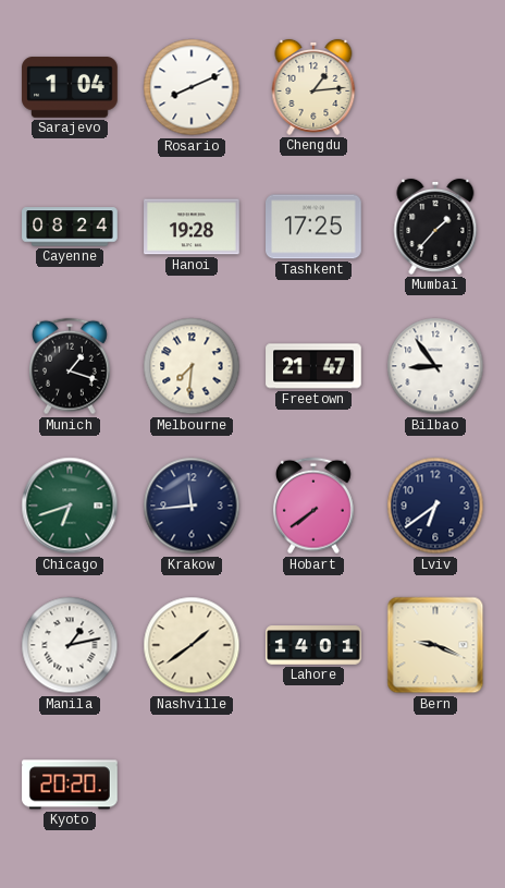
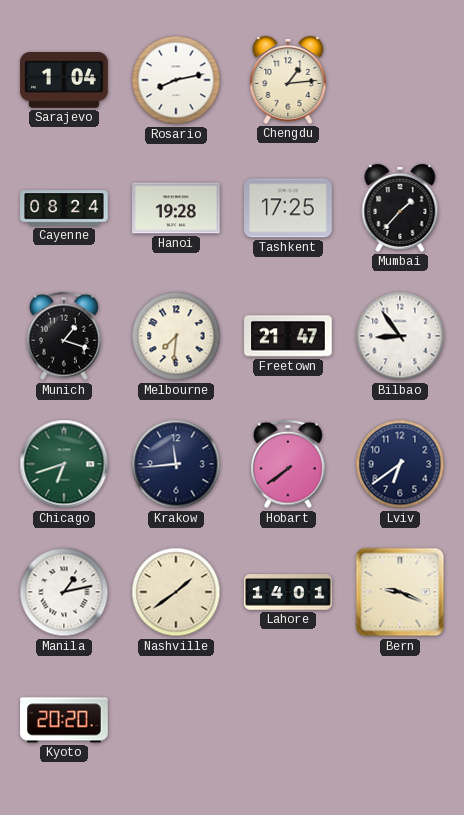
Rosario: 8:11 -> 8:13
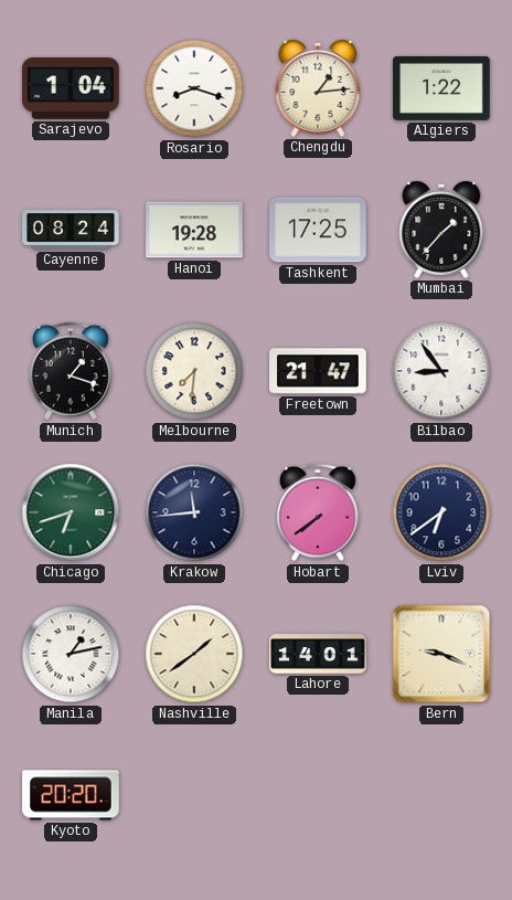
Rosario: 8:13 -> 8:18
Algiers: none -> 1:22
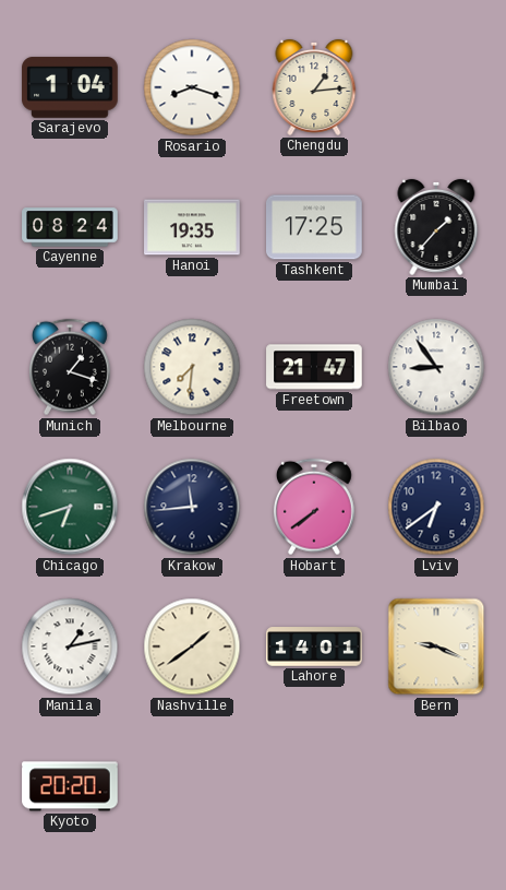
Algiers: 1:22 -> none
Hanoi: 19:28 -> 19:35
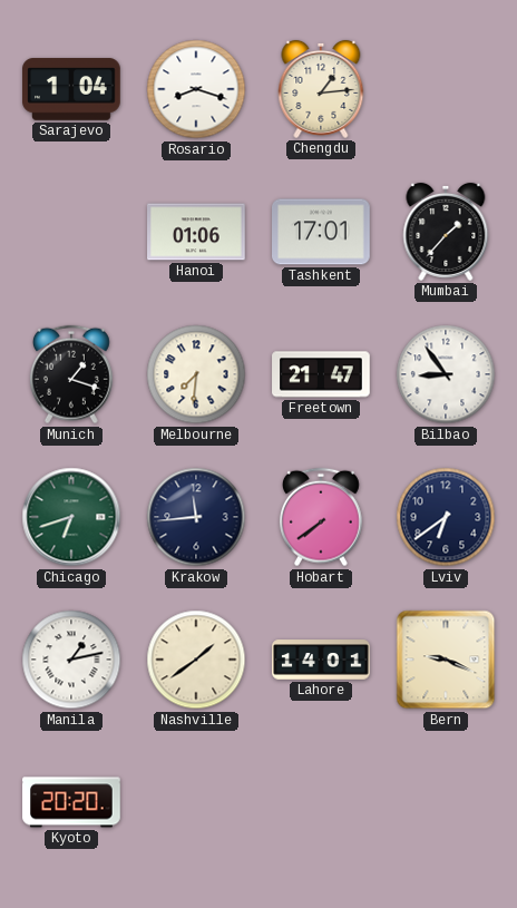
Cayenne: 08:24 -> none
Hanoi: 19:35 -> 01:06
Tashkent: 17:25 -> 17:01
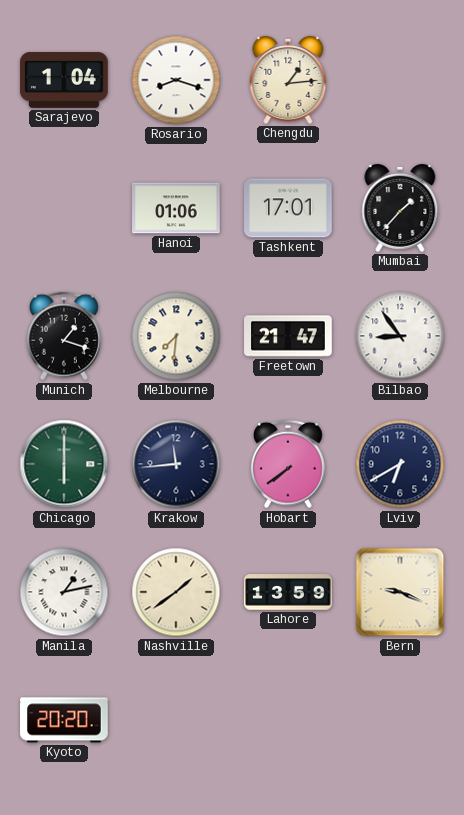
Chicago: 6:42 -> 6:00
Lviv: 6:39 -> 6:40
Lahore: 14:01 -> 13:59
